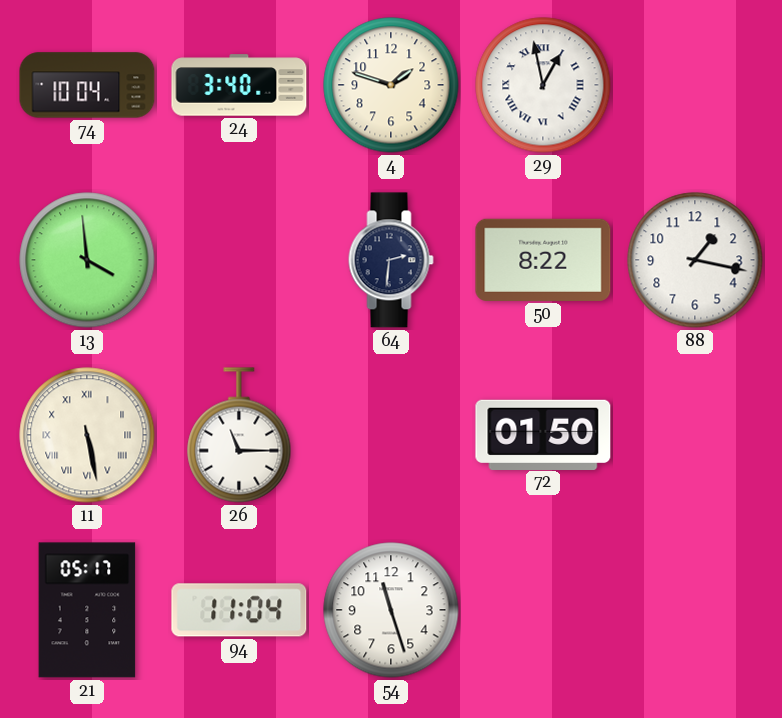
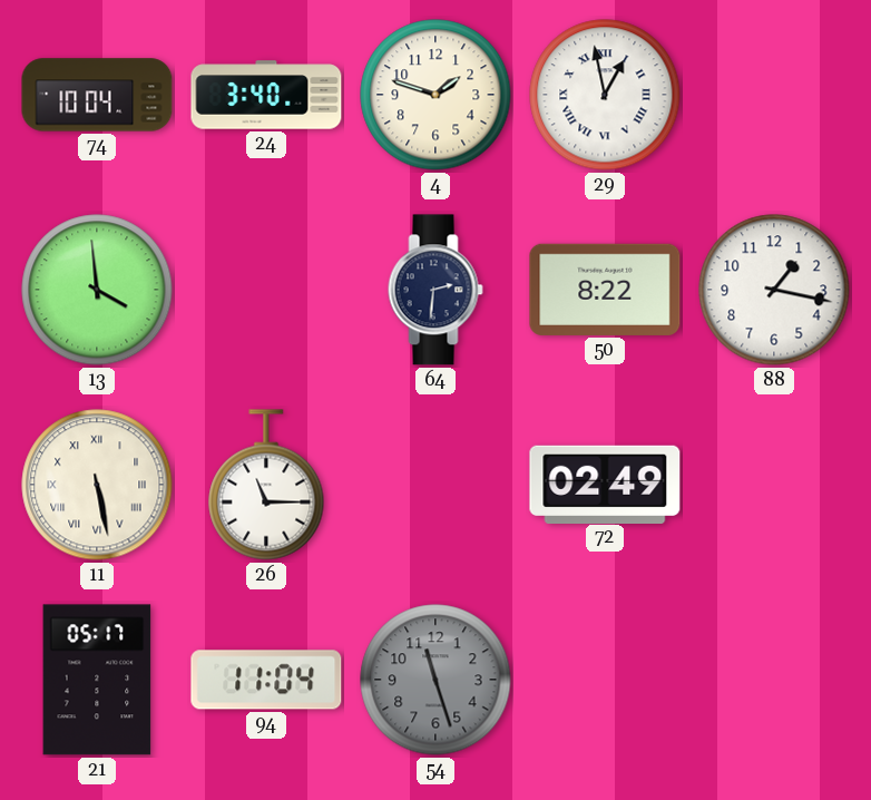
72: 01:50 -> 02:49
54 dial: white -> grey
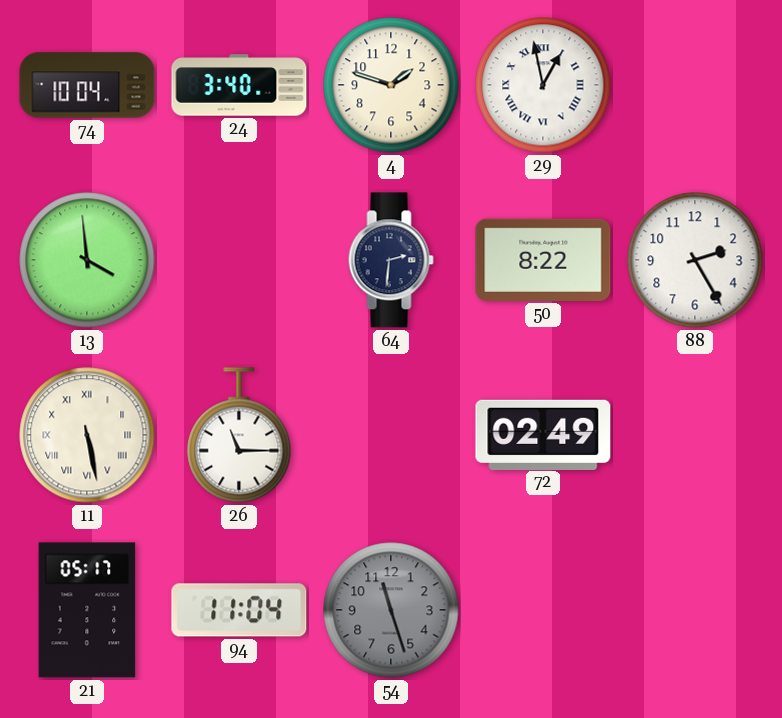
88: 1:17 -> 2:25
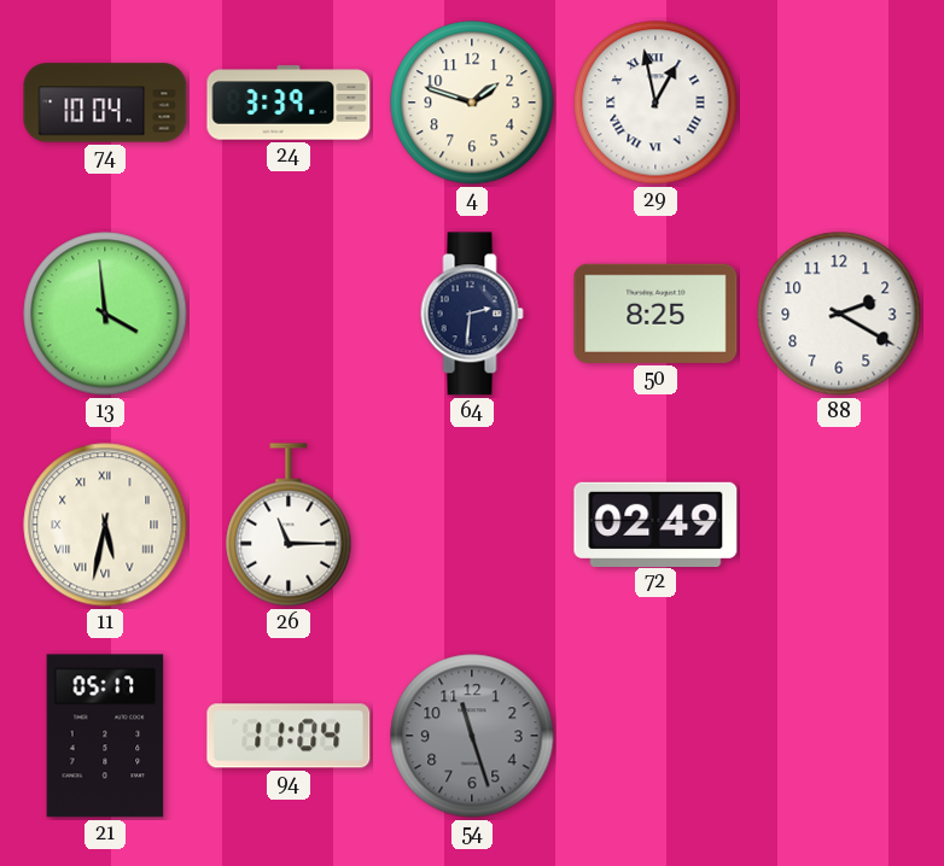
24: 3:40 -> 3:39
50: 8:22 -> 8:25
88: 2:25 -> 2:20
11: 5:28 -> 5:32
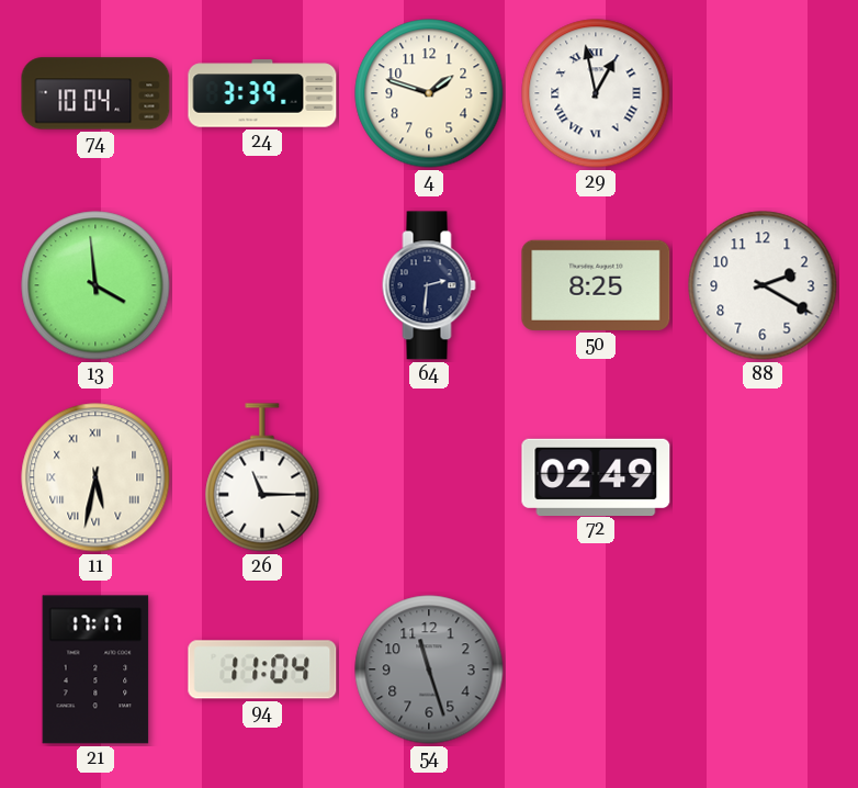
21: 05:17 -> 17:17
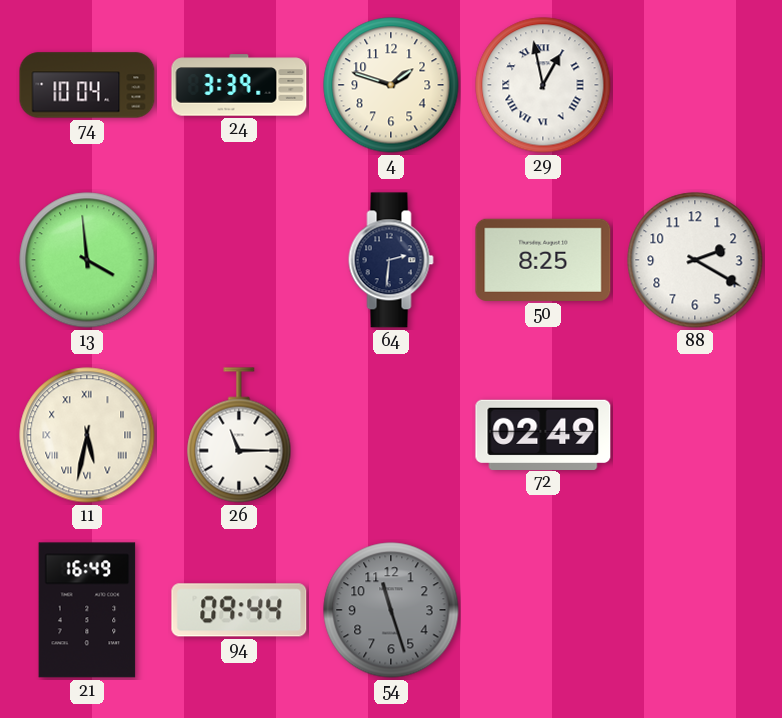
21: 17:17 -> 16:49
94: 11:04 -> 09:44
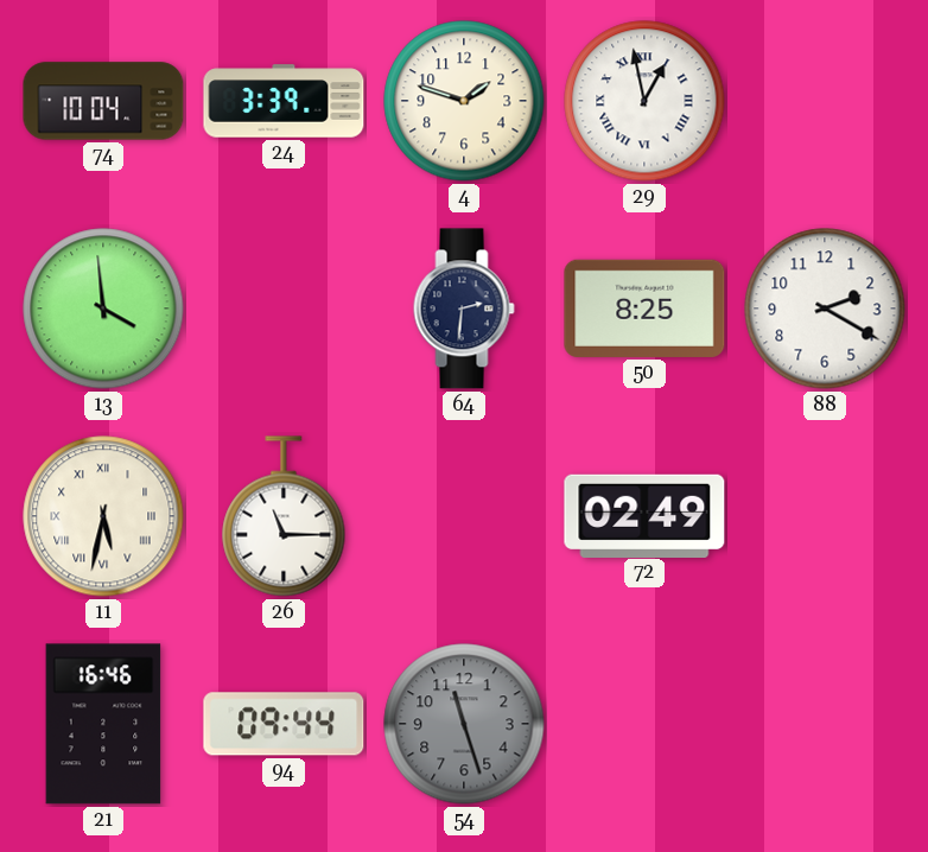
21: 16:49 -> 16:46
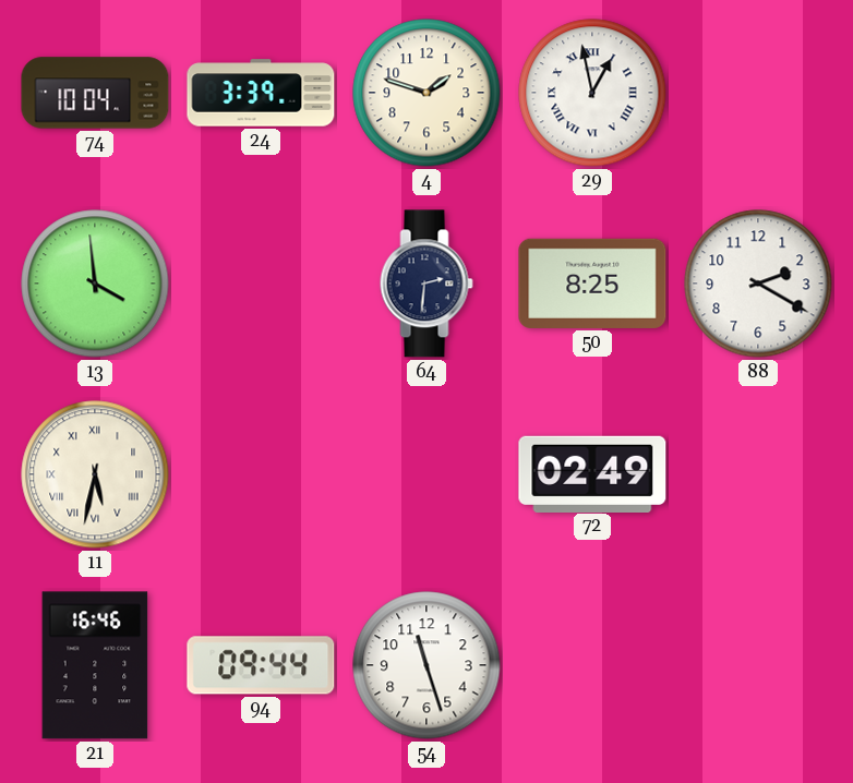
26: 11:15 -> none
54 dial: grey -> white
